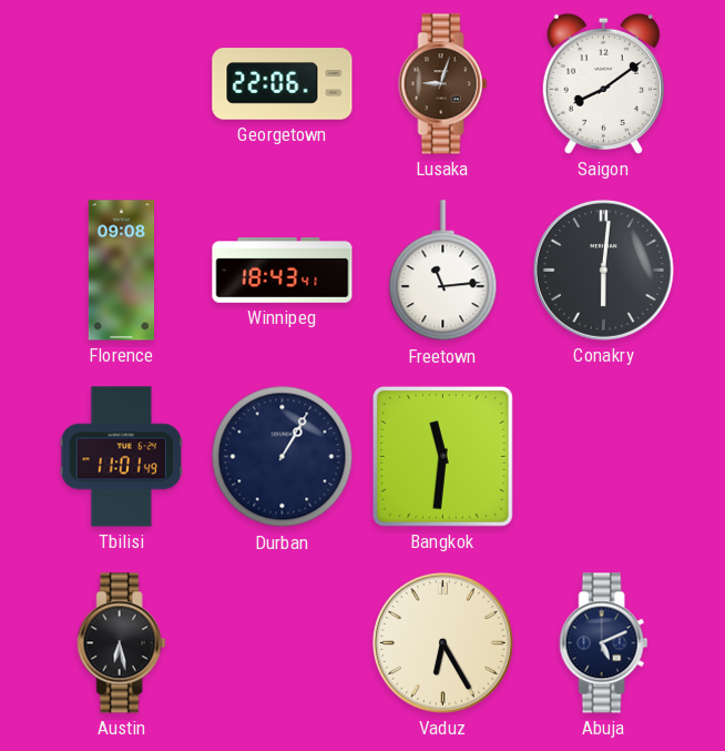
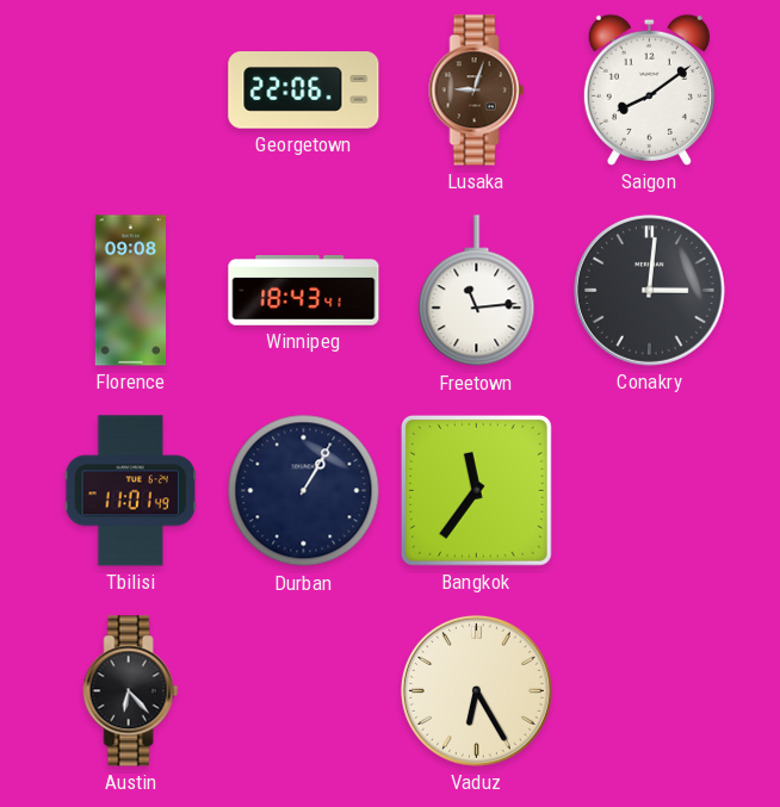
Conakry: 6:01 -> 3:01
Bangkok: 11:31 -> 11:36
Austin: 6:28 -> 6:23
Abuja: 5:11 -> none
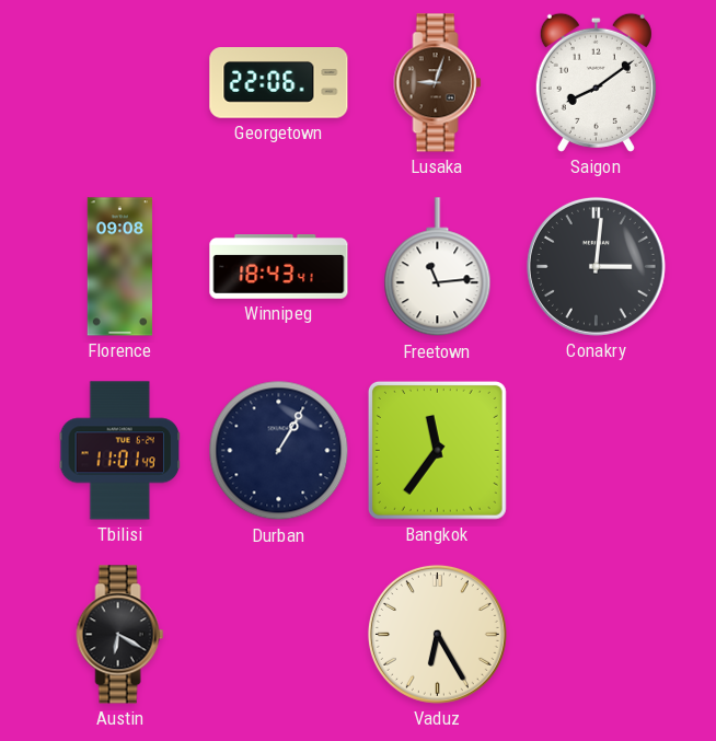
Austin: 6:23 -> 6:20
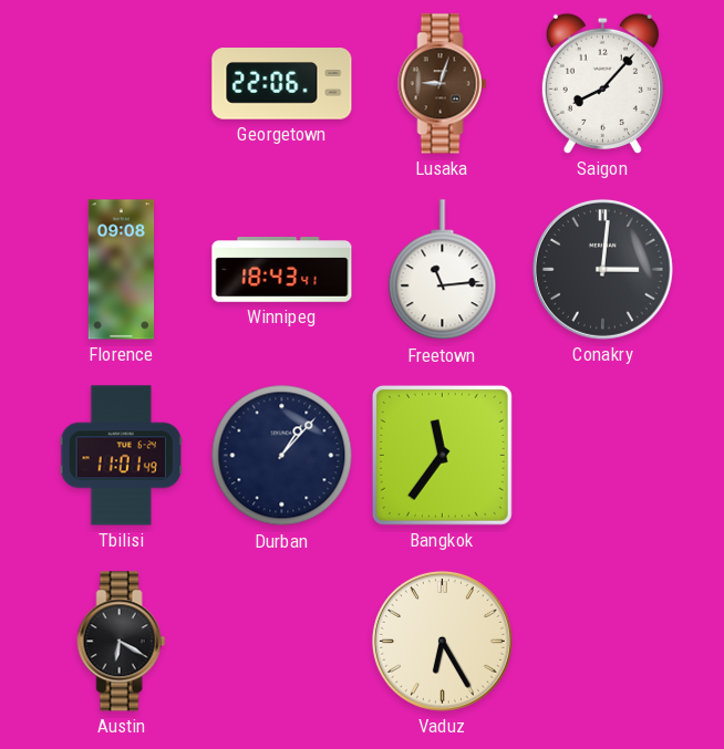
Saigon: 8:09 -> 8:07
Durban: 1:05 -> 1:07
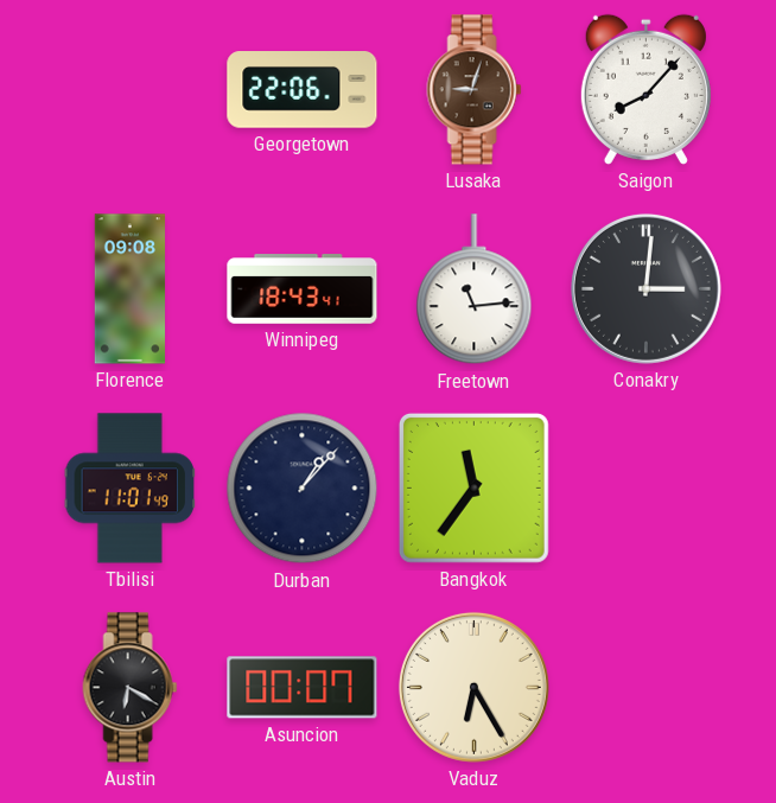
Asuncion: none -> 00:07
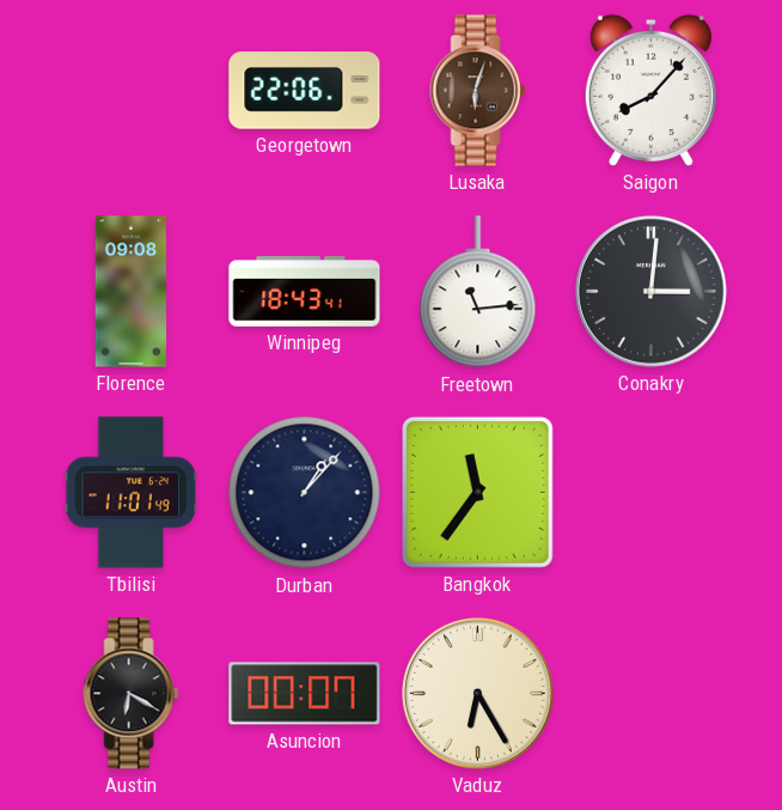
Lusaka: 9:03 -> 6:03
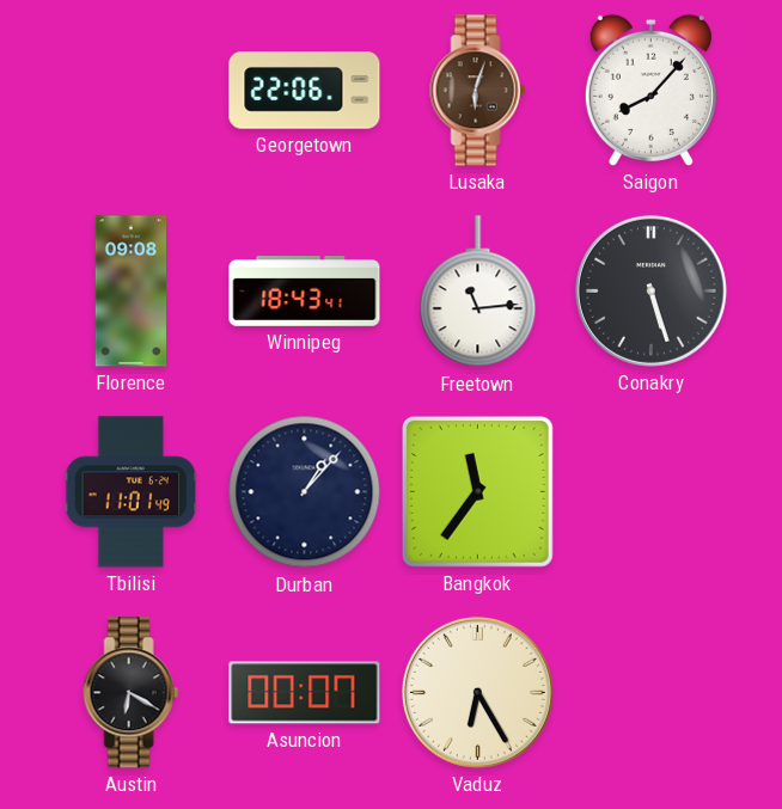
Conakry: 3:01 -> 5:27
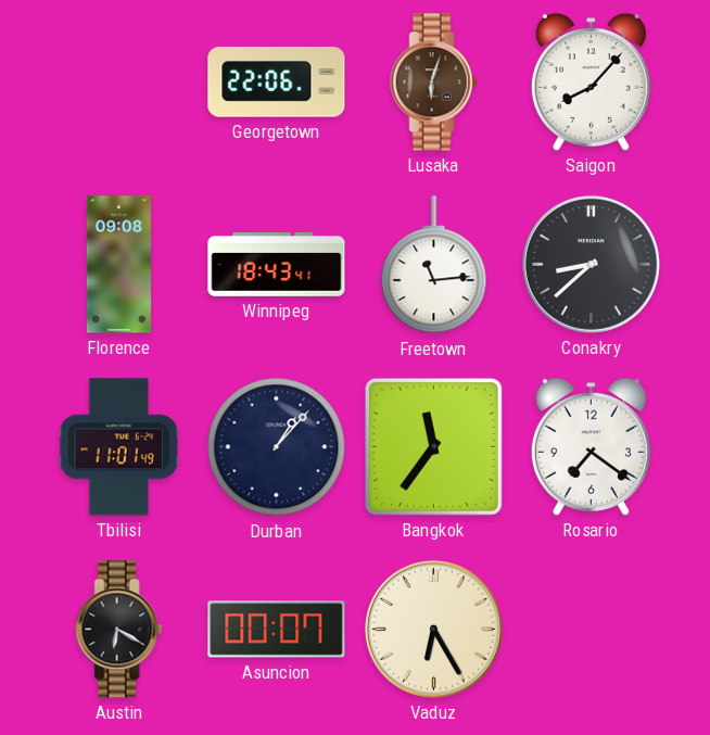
Conakry: 5:27 -> 8:38
Rosario: none -> 7:21
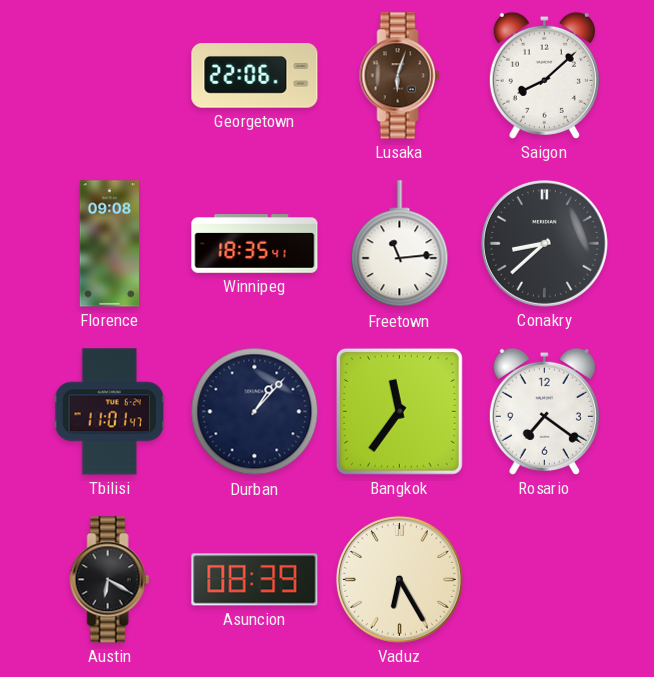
Saigon: 8:07 -> 8:08
Winnipeg: 18:43 -> 18:35
Tbilisi: 11:01:49 -> 11:01:47
Asuncion: 00:07 -> 08:39
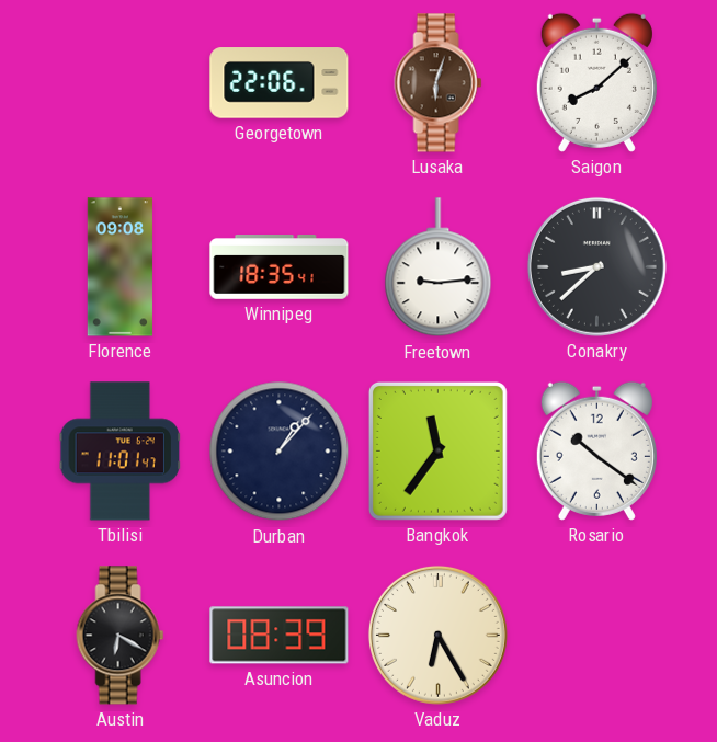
Freetown: 11:14 -> 9:14
Rosario: 7:21 -> 10:21
